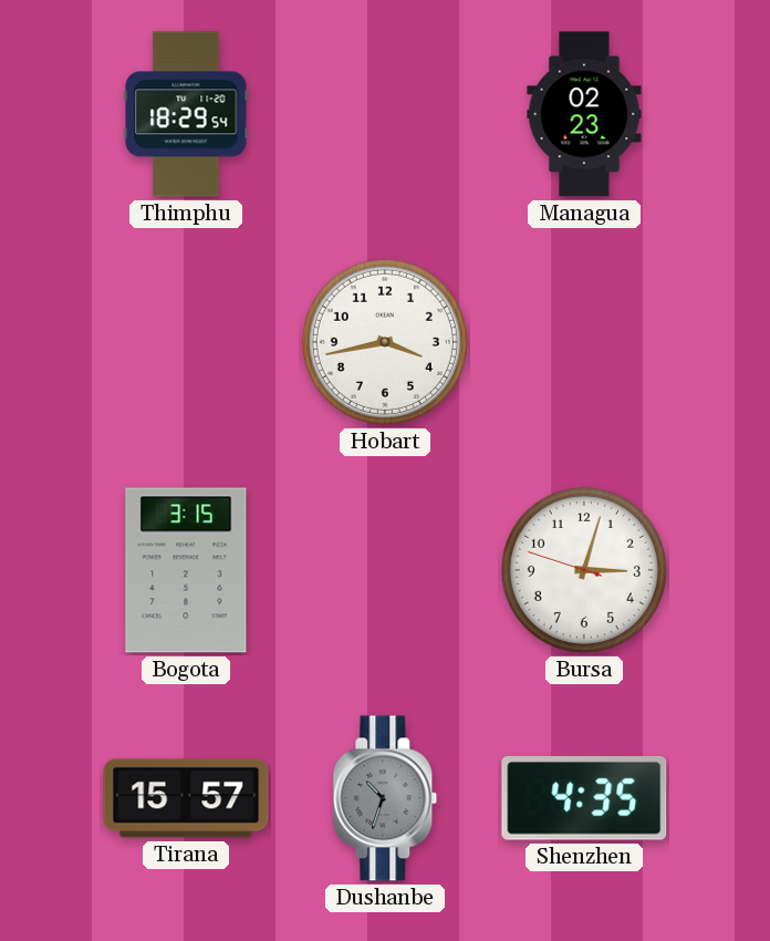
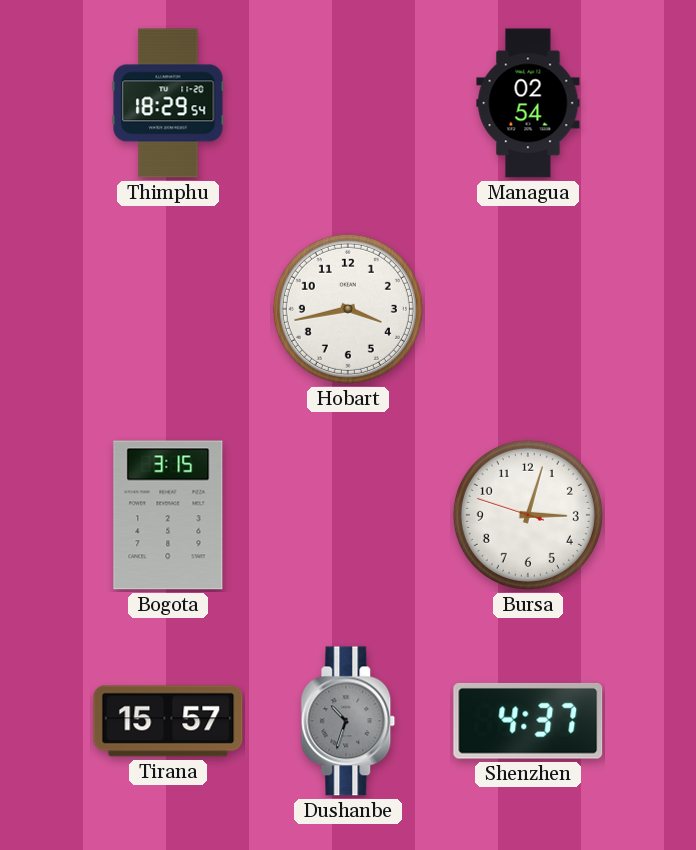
Managua: 02:23 -> 02:54
Shenzhen: 4:35 -> 4:37
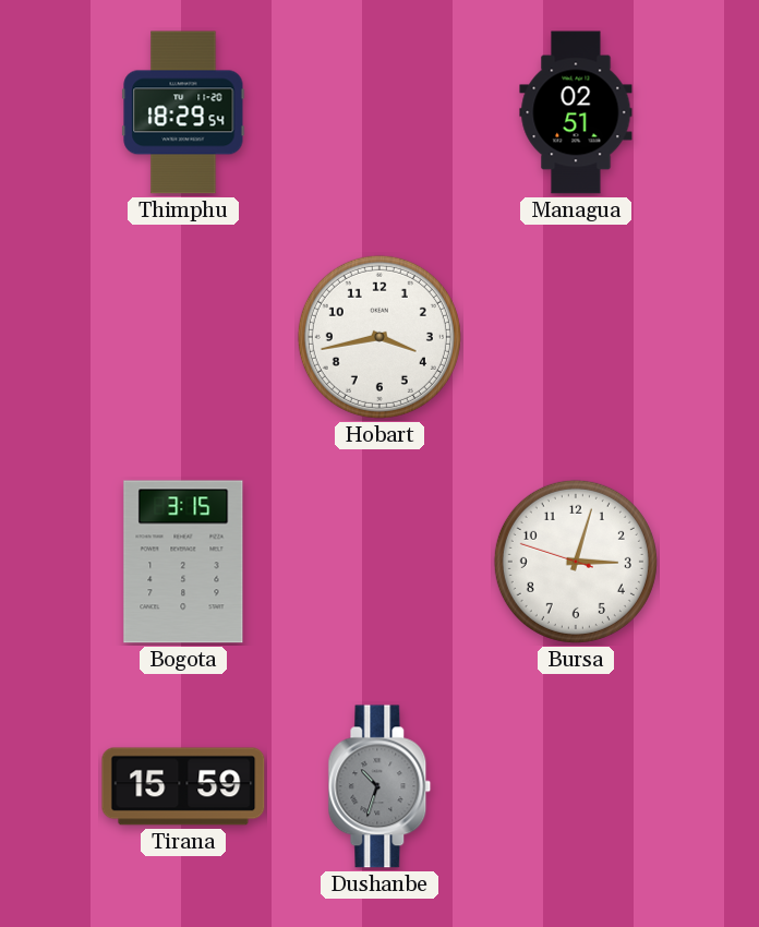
Managua: 02:54 -> 02:51
Tirana: 15:57 -> 15:59
Shenzhen: 4:37 -> none
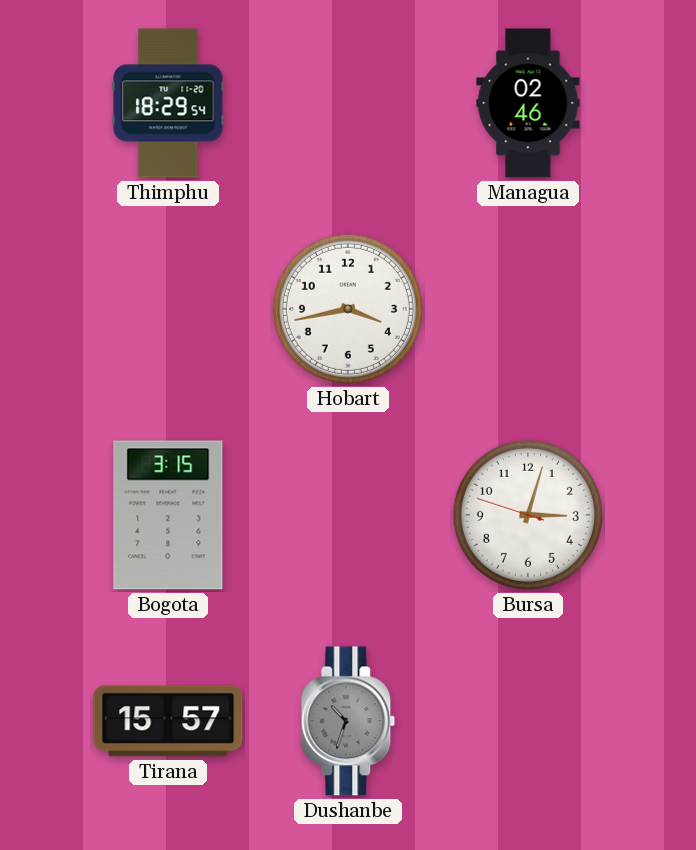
Managua: 02:51 -> 02:46
Tirana: 15:59 -> 15:57
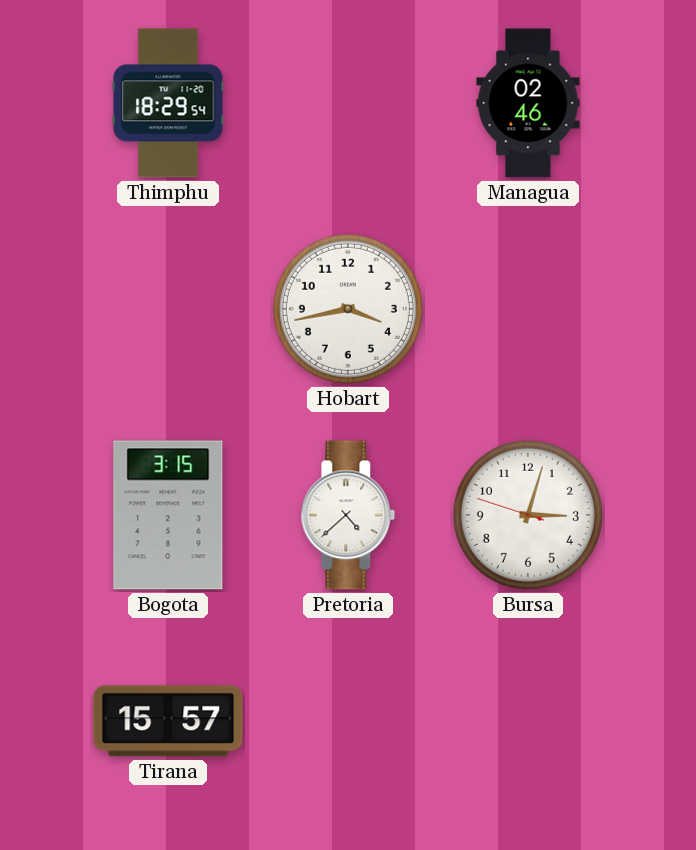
Pretoria: none -> 4:38
Dushanbe: 10:33 -> none
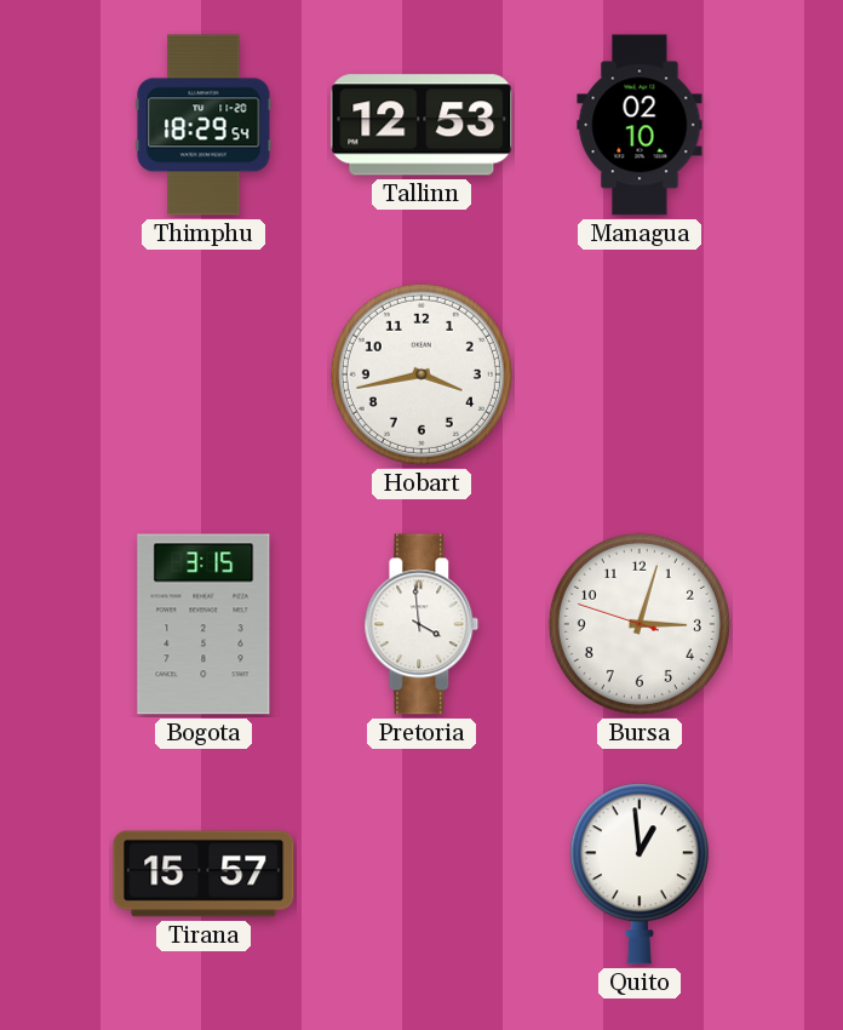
Tallinn: none -> 12:53
Managua: 02:46 -> 02:10
Pretoria: 4:38 -> 3:59
Quito: none -> 12:59
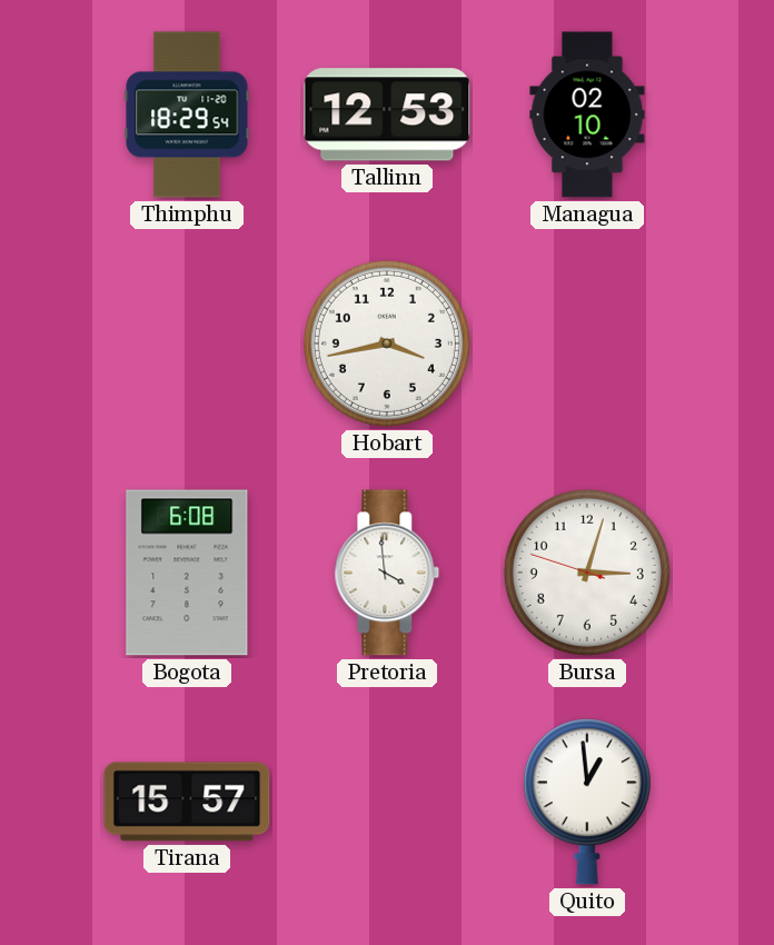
Bogota: 3:15 -> 6:08
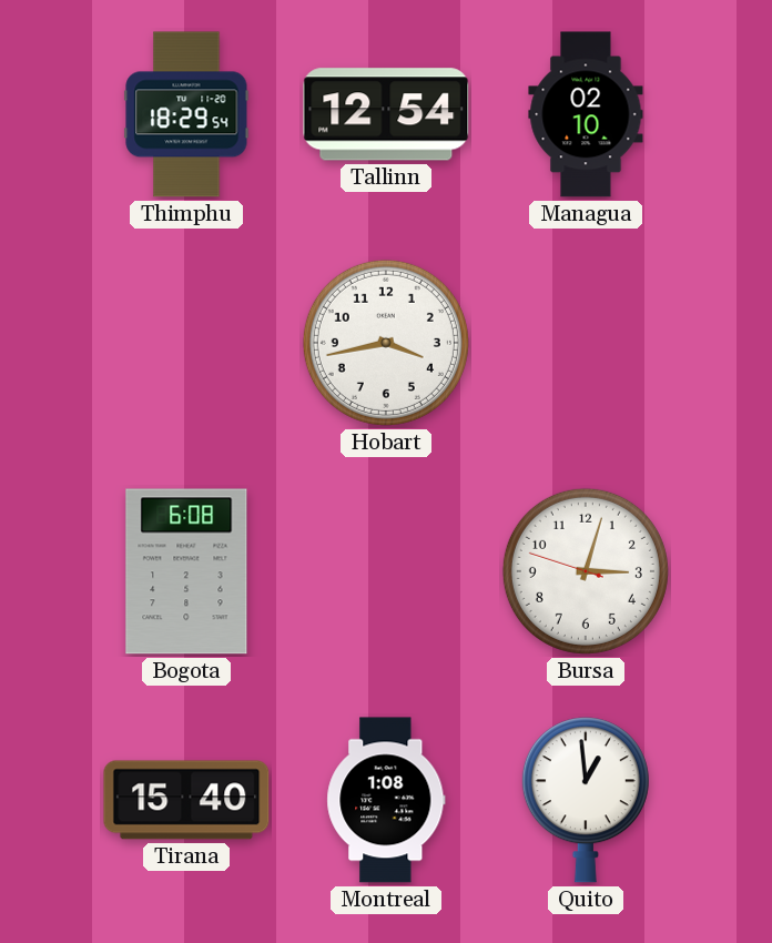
Tallinn: 12:53 -> 12:54
Pretoria: 3:59 -> none
Tirana: 15:57 -> 15:40
Montreal: none -> 1:08
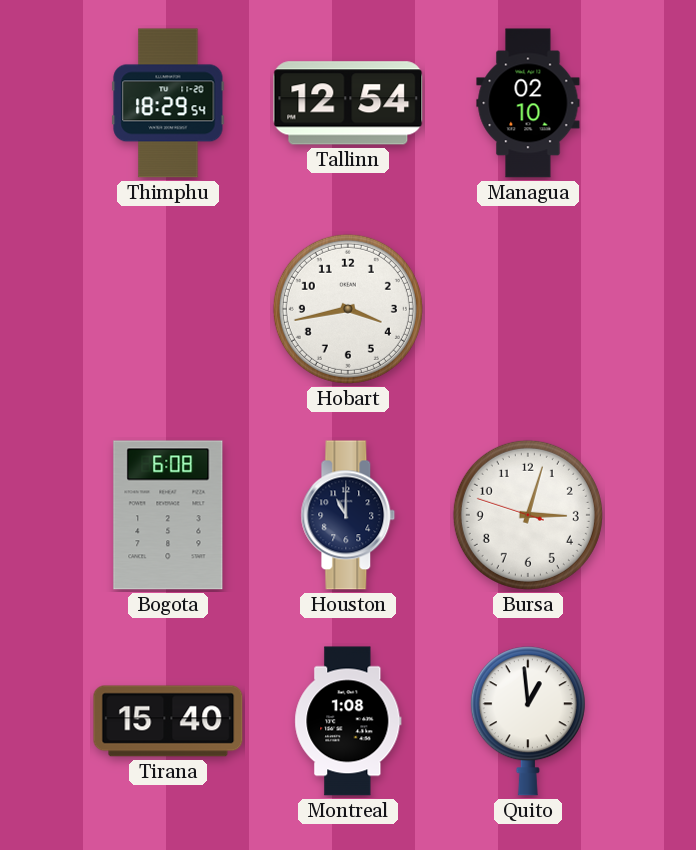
Houston: none -> 11:00
